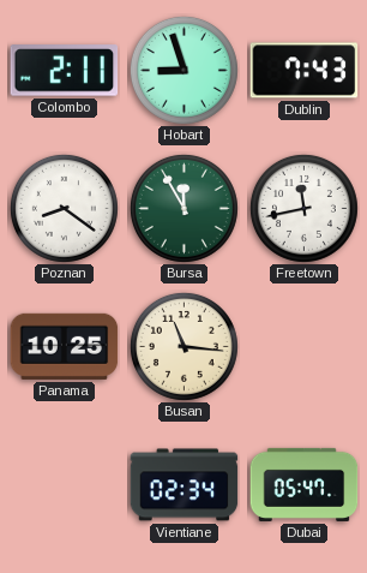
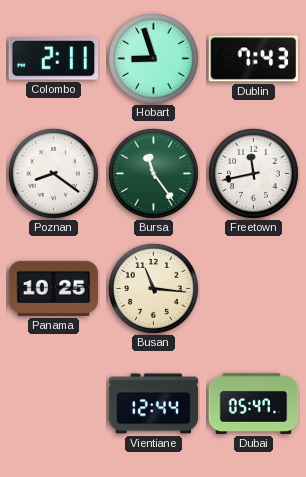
Bursa: 11:55 -> 11:24
Vientiane: 02:34 -> 12:44
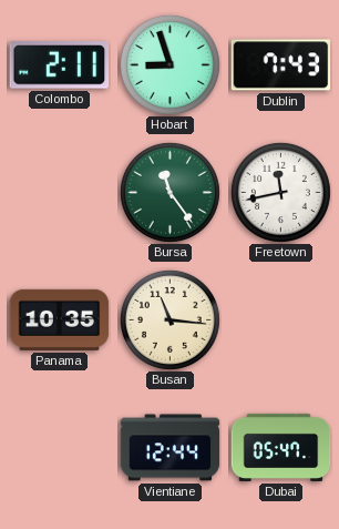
Poznan: 8:21 -> none
Panama: 10:25 -> 10:35
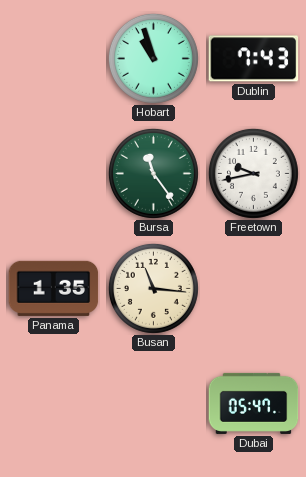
Colombo: 2:11 -> none
Hobart: 8:57 -> 10:57
Freetown: 11:43 -> 9:43
Panama: 10:35 -> 1:35
Vientiane: 12:44 -> none
